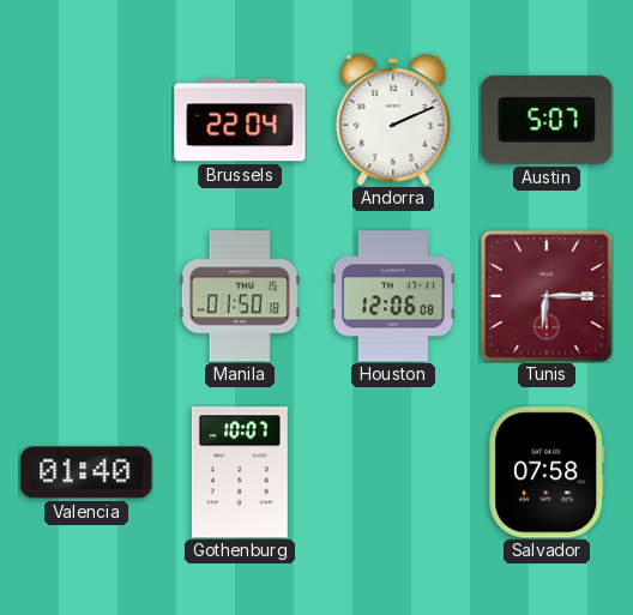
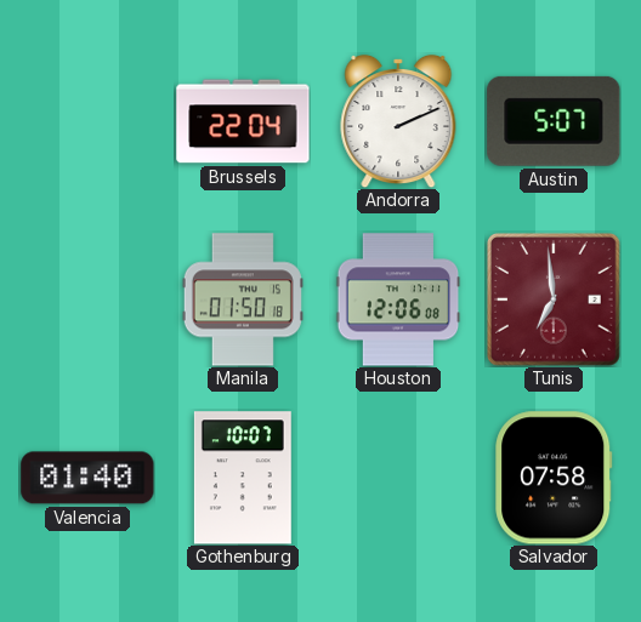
Tunis: 6:15 -> 6:59
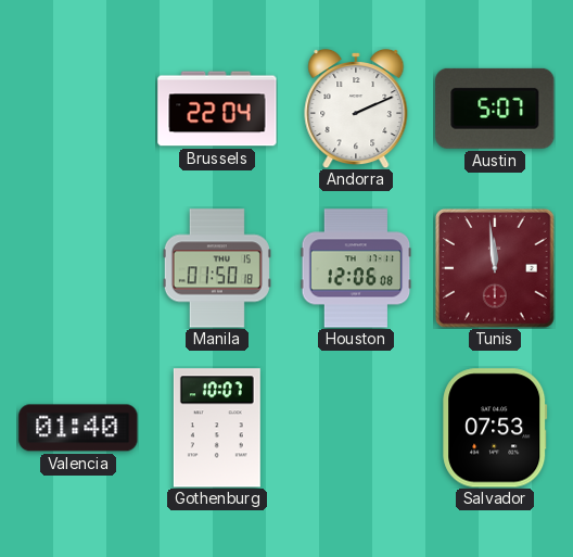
Tunis: 6:59 -> 11:59
Salvador: 07:58 -> 07:53
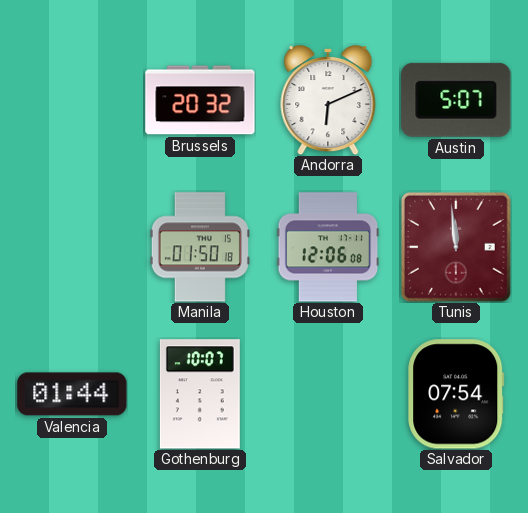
Brussels: 22:04 -> 20:32
Andorra: 2:11 -> 6:11
Valencia: 01:40 -> 01:44
Salvador: 07:53 -> 07:54
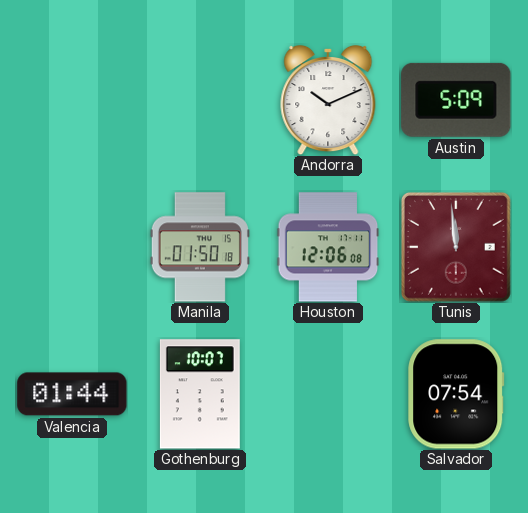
Brussels: 20:32 -> none
Andorra: 6:11 -> 10:11
Austin: 5:07 -> 5:09
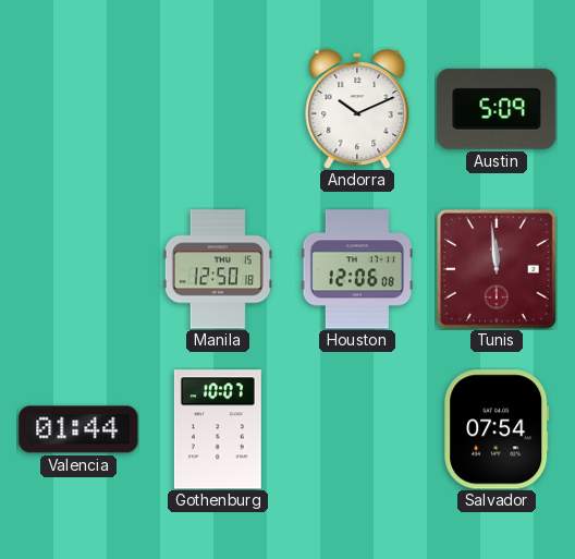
Manila: 01:50 -> 12:50
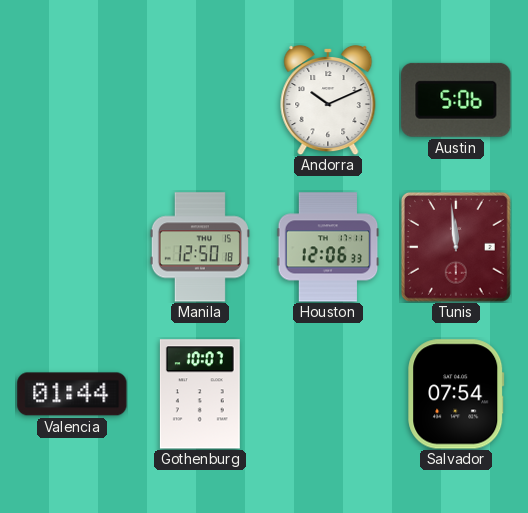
Austin: 5:09 -> 5:06
Houston: 12:06:08 -> 12:06:33
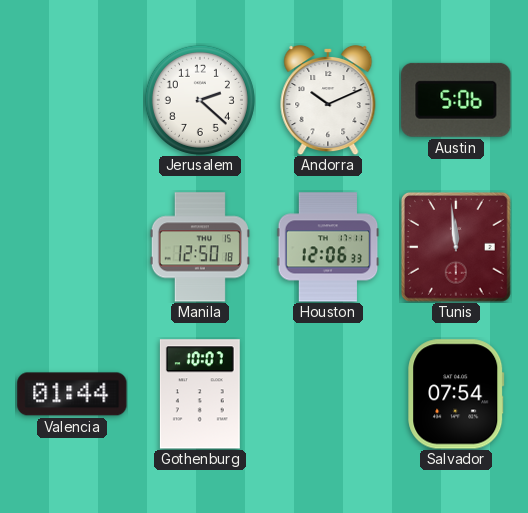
Jerusalem: none -> 2:22
